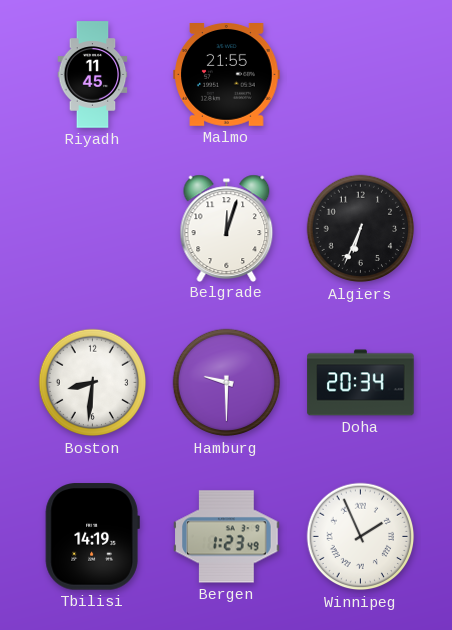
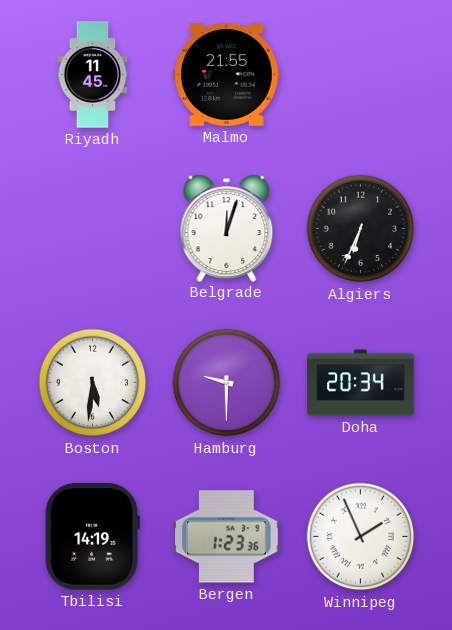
Boston: 8:31 -> 5:31
Bergen: 1:23:49 -> 1:23:36
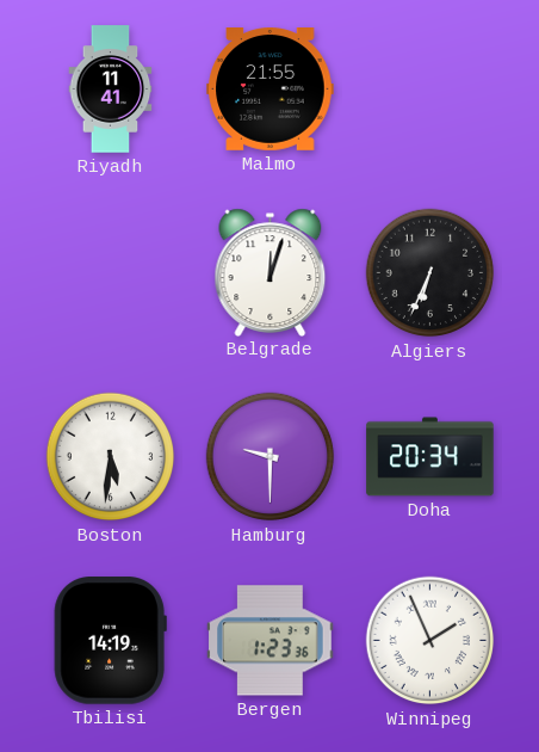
Riyadh: 11:45 -> 11:41
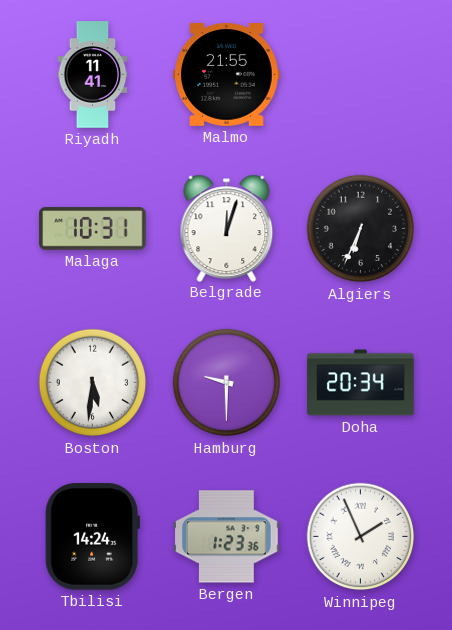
Malaga: none -> 10:31
Tbilisi: 14:19 -> 14:24
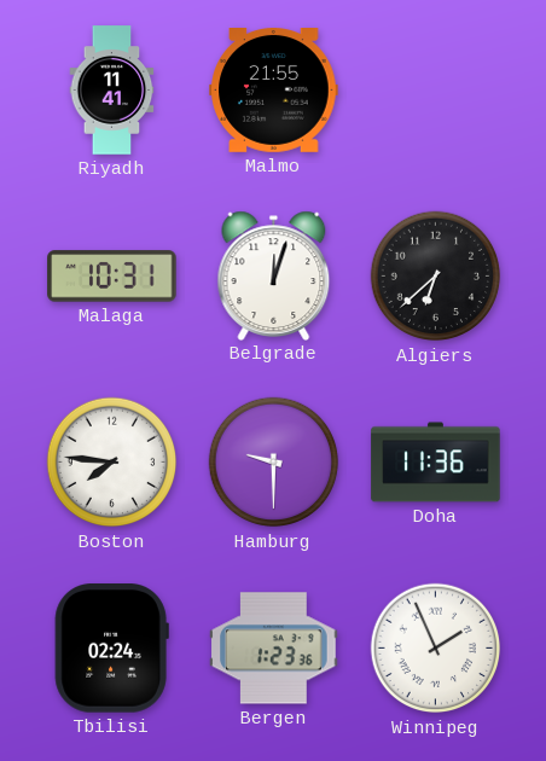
Algiers: 6:34 -> 6:38
Boston: 5:31 -> 7:46
Doha: 20:34 -> 11:36
Tbilisi: 14:24 -> 02:24
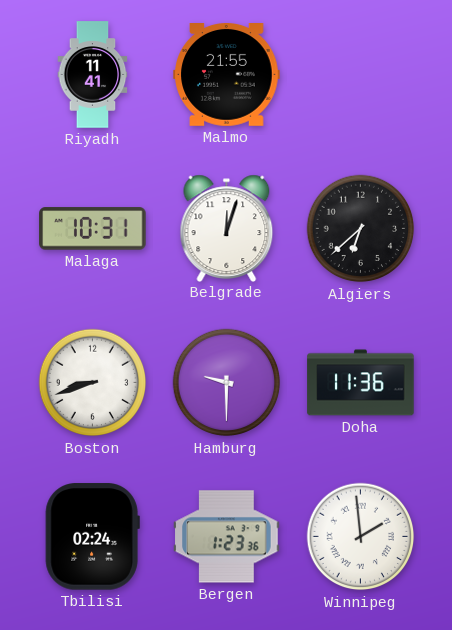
Boston: 7:46 -> 8:42
Winnipeg: 1:56 -> 1:59
